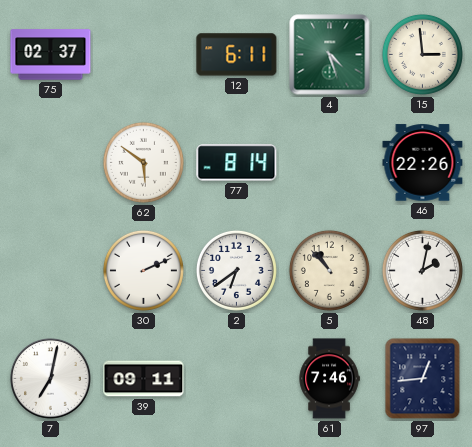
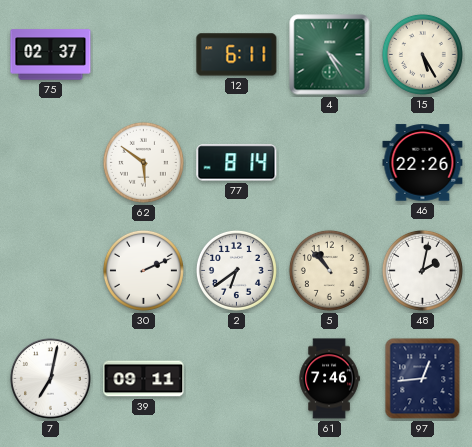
4: 4:27 -> 4:25
15: 2:59 -> 5:25
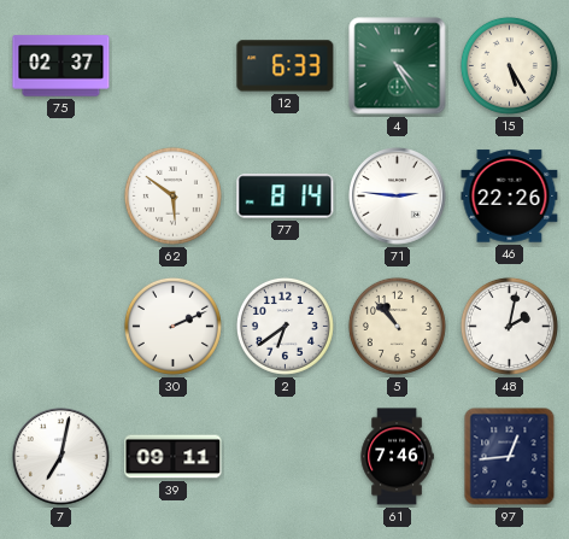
12: 6:11 -> 6:33
71: none -> 2:46
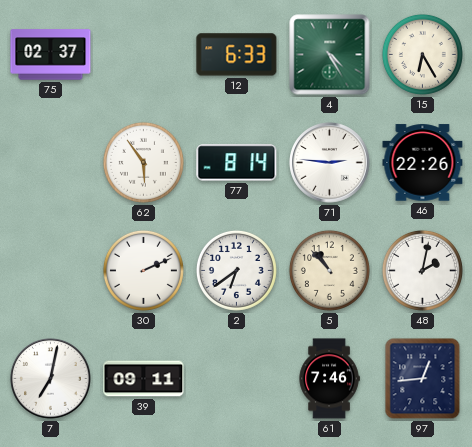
15: 5:25 -> 6:25
62: 5:51 -> 5:54
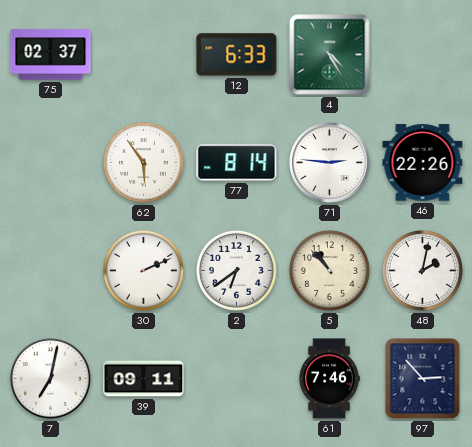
15: 6:25 -> none
97: 12:44 -> 2:53
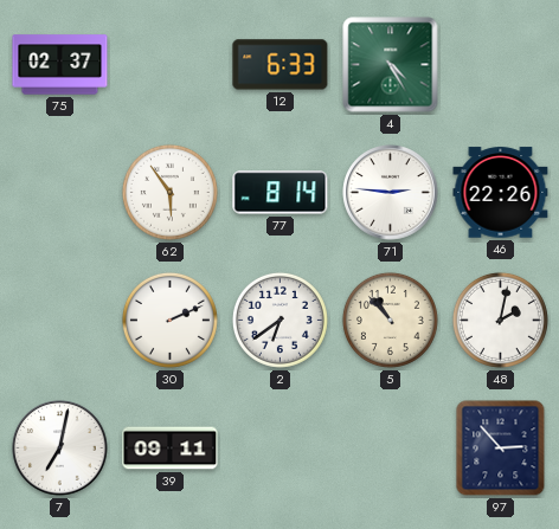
61: 7:46 -> none
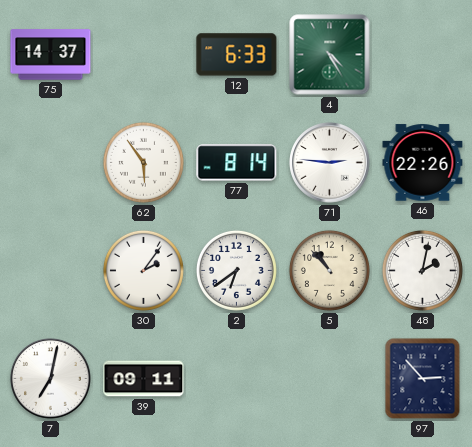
75: 02:37 -> 14:37
30: 2:11 -> 2:06
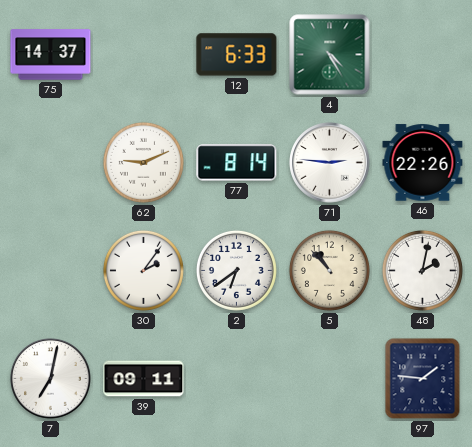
62: 5:54 -> 9:11
97: 2:53 -> 1:46
